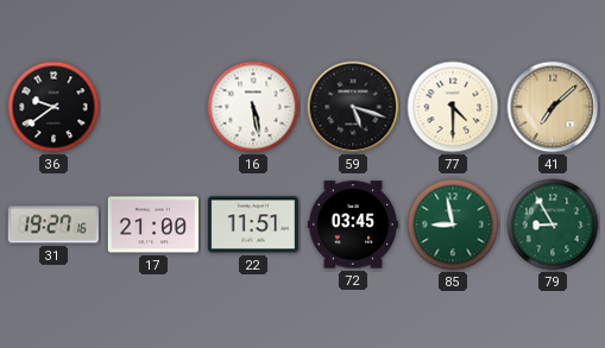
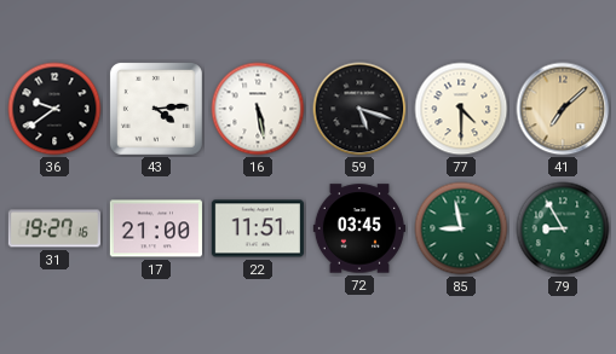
43: none -> 4:14
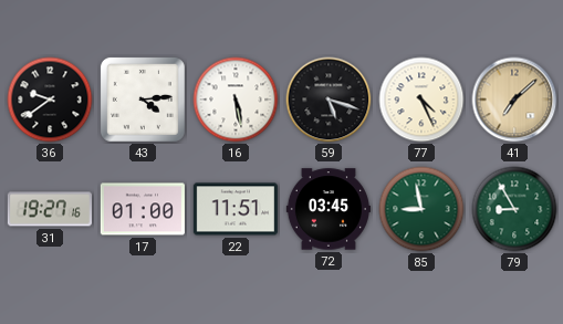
77: 4:30 -> 4:26
17: 21:00 -> 01:00
